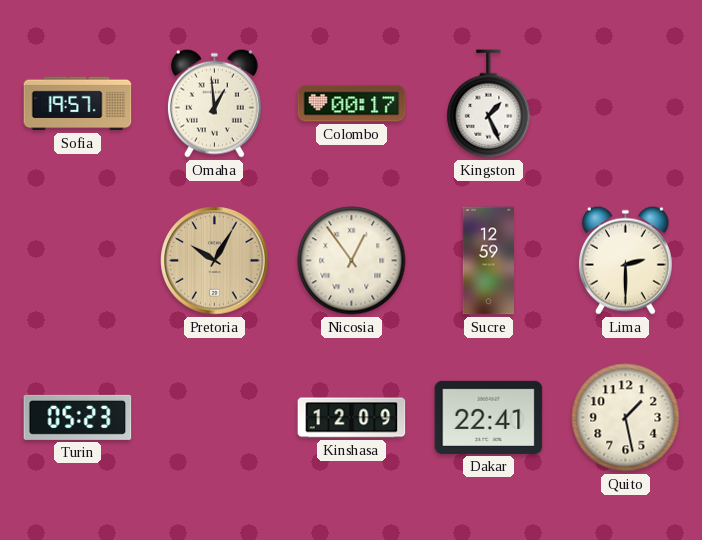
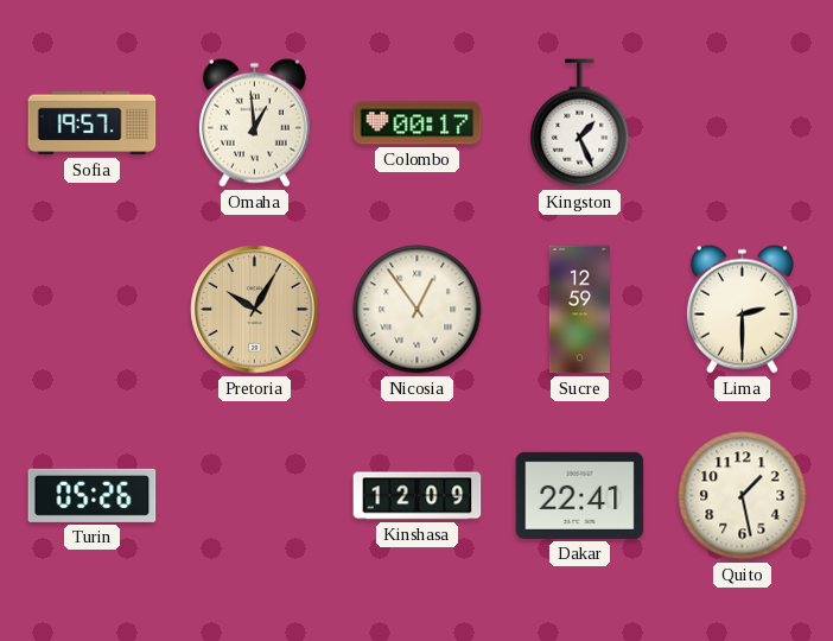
Turin: 05:23 -> 05:26
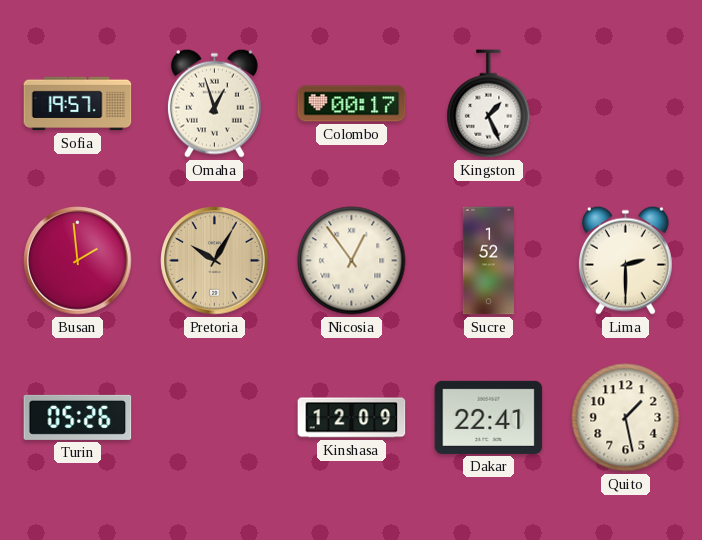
Omaha: 12:59 -> 12:57
Busan: none -> 1:59
Sucre: 12:59 -> 1:52
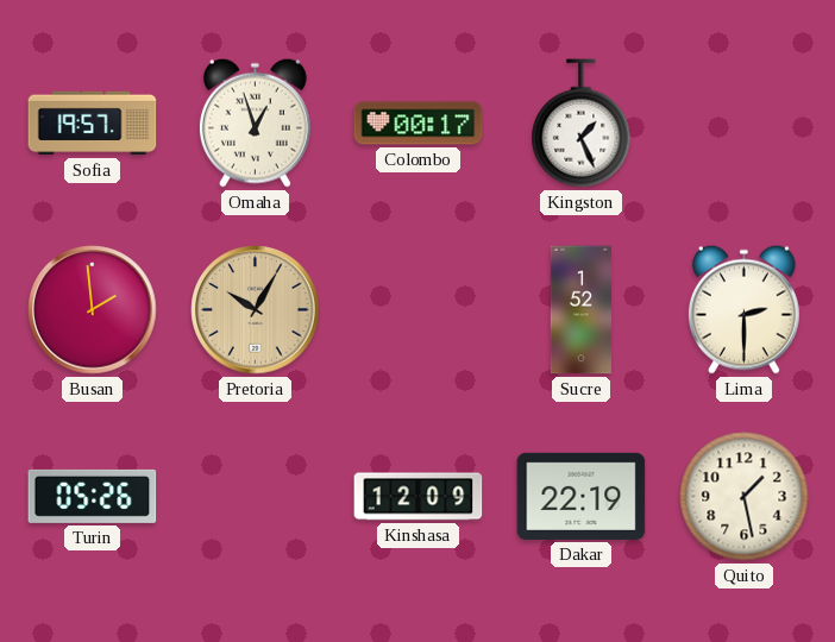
Nicosia: 12:54 -> none
Dakar: 22:41 -> 22:19
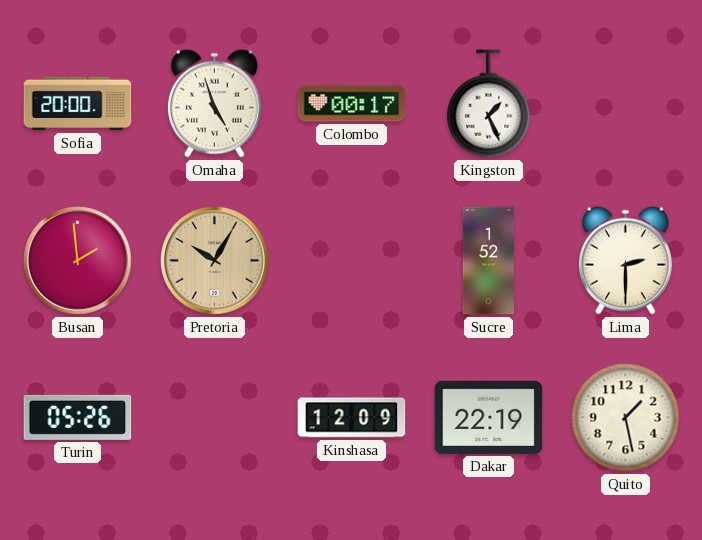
Sofia: 19:57 -> 20:00
Omaha: 12:57 -> 4:57
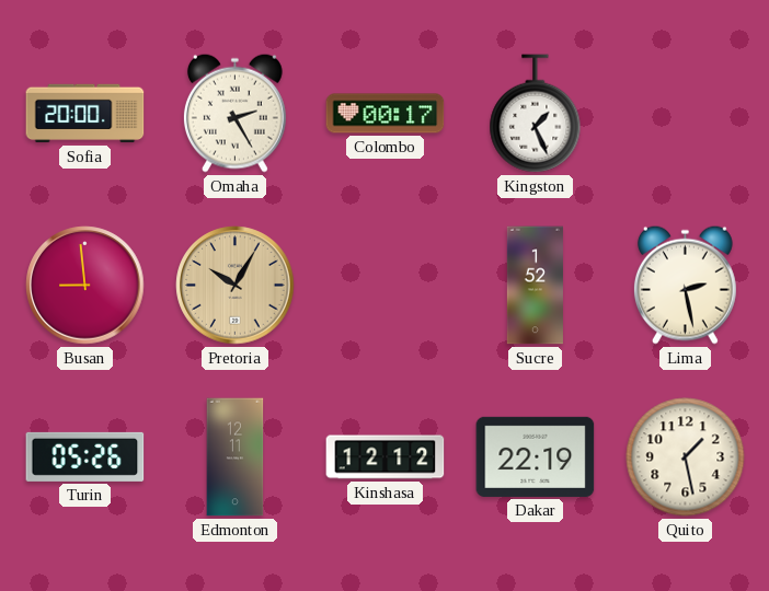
Omaha: 4:57 -> 2:25
Busan: 1:59 -> 8:59
Lima: 2:30 -> 2:28
Edmonton: none -> 12:11
Kinshasa: 12:09 -> 12:12
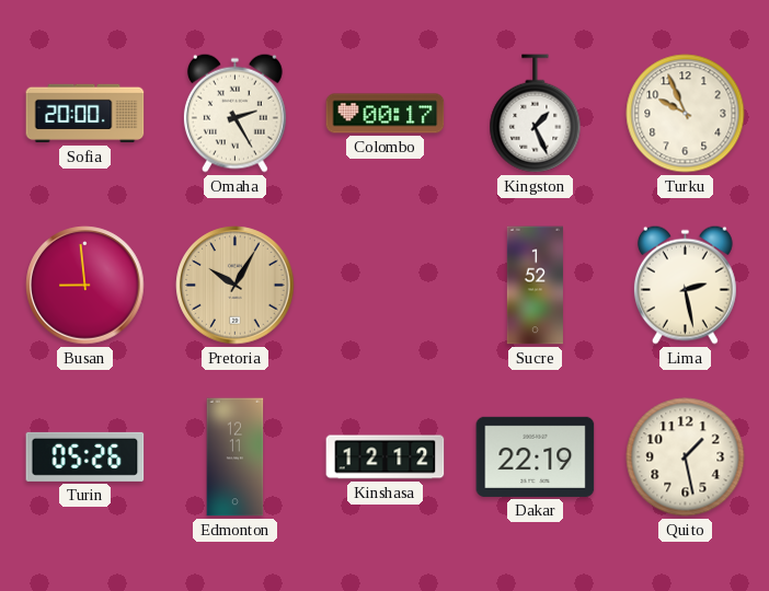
Turku: none -> 9:56
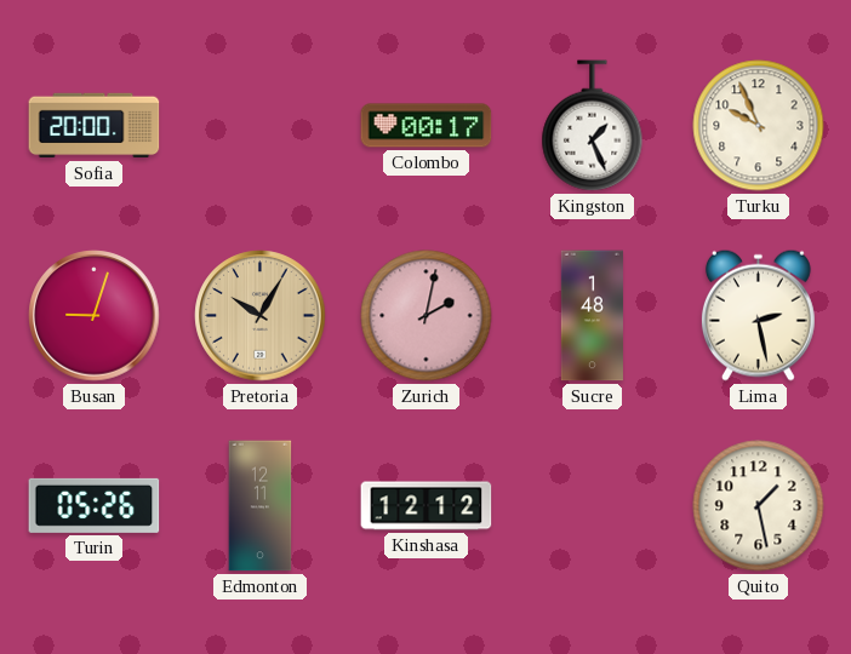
Omaha: 2:25 -> none
Busan: 8:59 -> 9:03
Zurich: none -> 2:02
Sucre: 1:52 -> 1:48
Dakar: 22:19 -> none
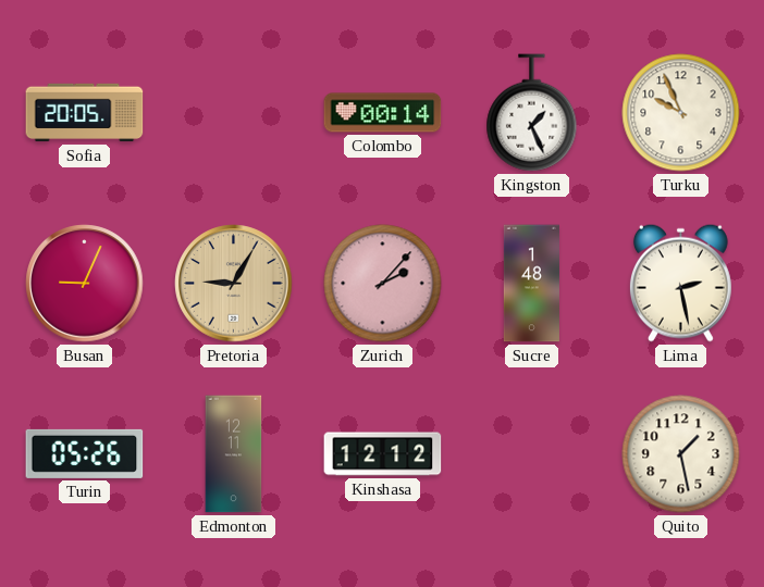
Sofia: 20:00 -> 20:05
Colombo: 00:17 -> 00:14
Busan: 9:03 -> 9:04
Pretoria: 10:05 -> 9:05
Zurich: 2:02 -> 2:07
